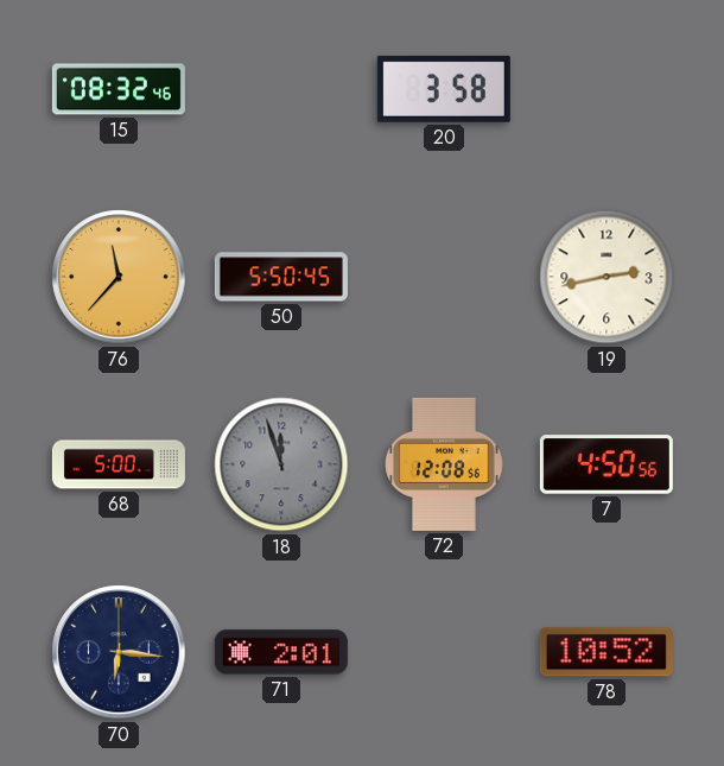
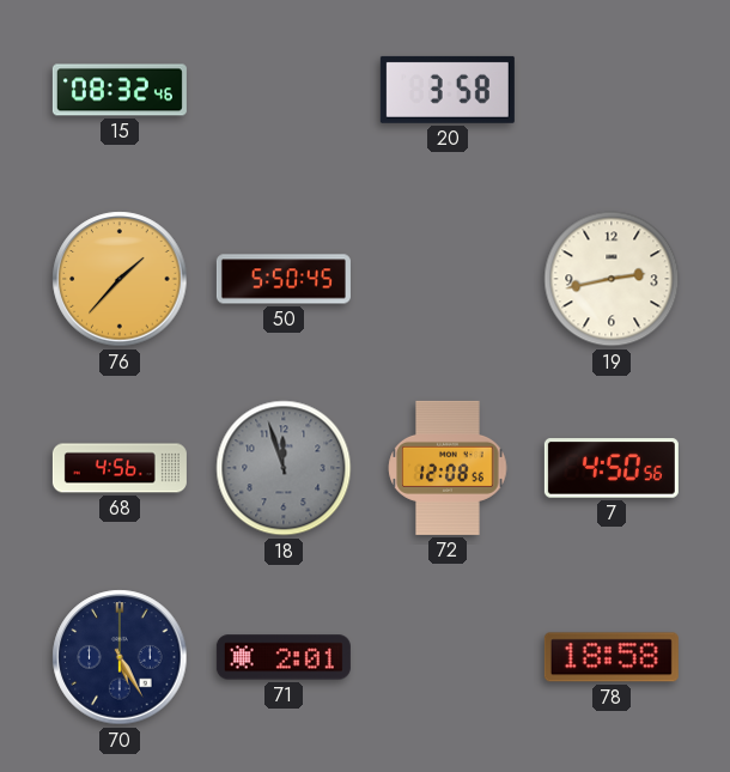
76: 11:37 -> 1:37
68: 5:00 -> 4:56
70: 6:16 -> 5:25
78: 10:52 -> 18:58
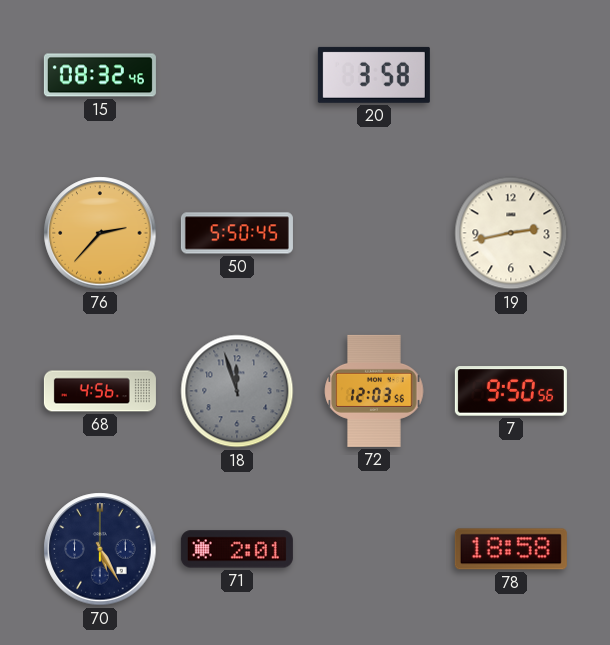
76: 1:37 -> 2:37
72: 12:08 -> 12:03
7: 4:50 -> 9:50
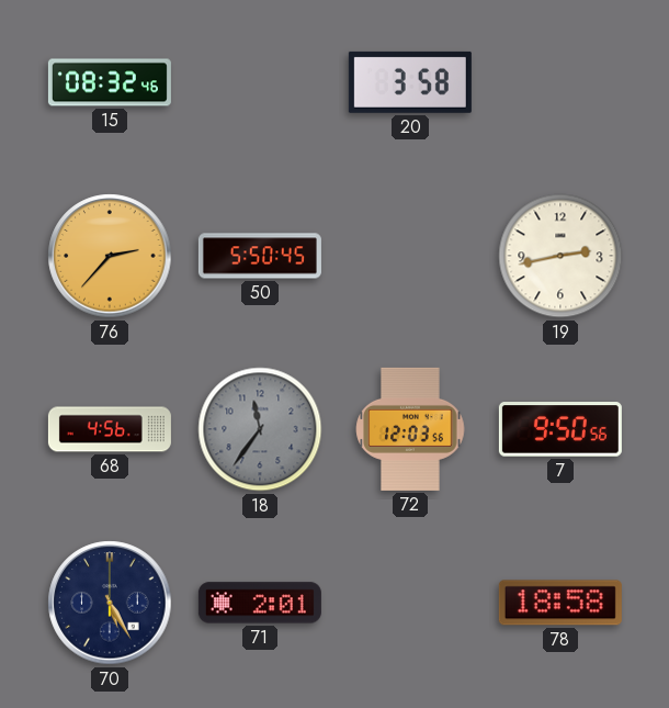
18: 11:57 -> 11:36
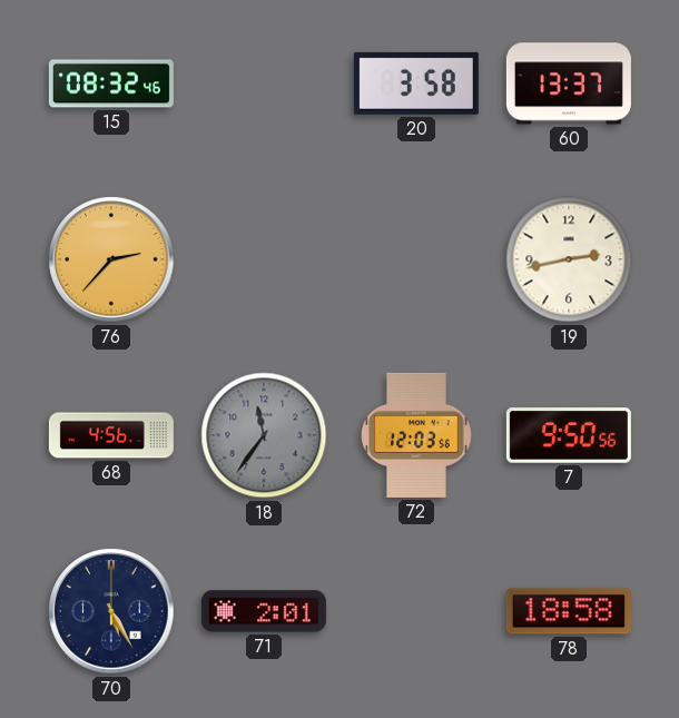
60: none -> 13:37
50: 5:50 -> none
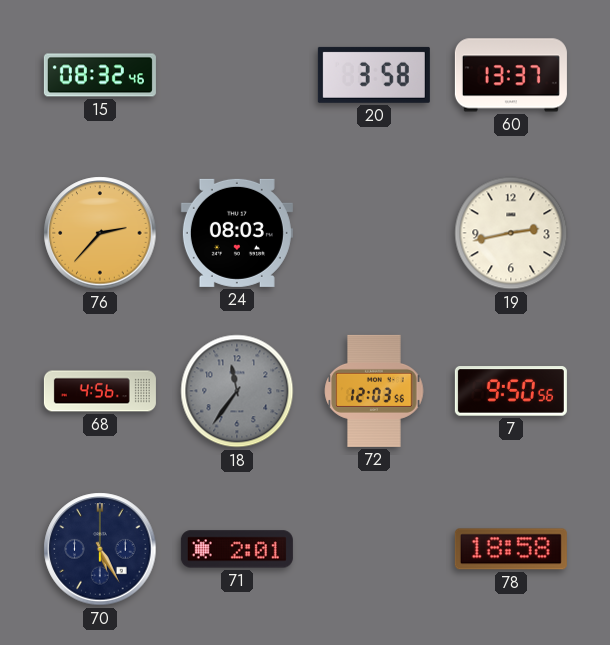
24: none -> 08:03
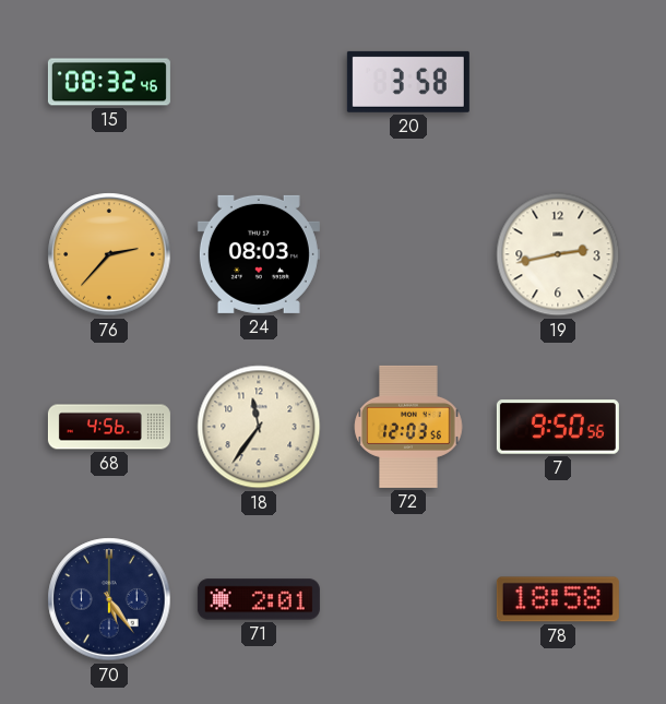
60: 13:37 -> none
18 dial: grey -> cream
70: 5:25 -> 5:24
